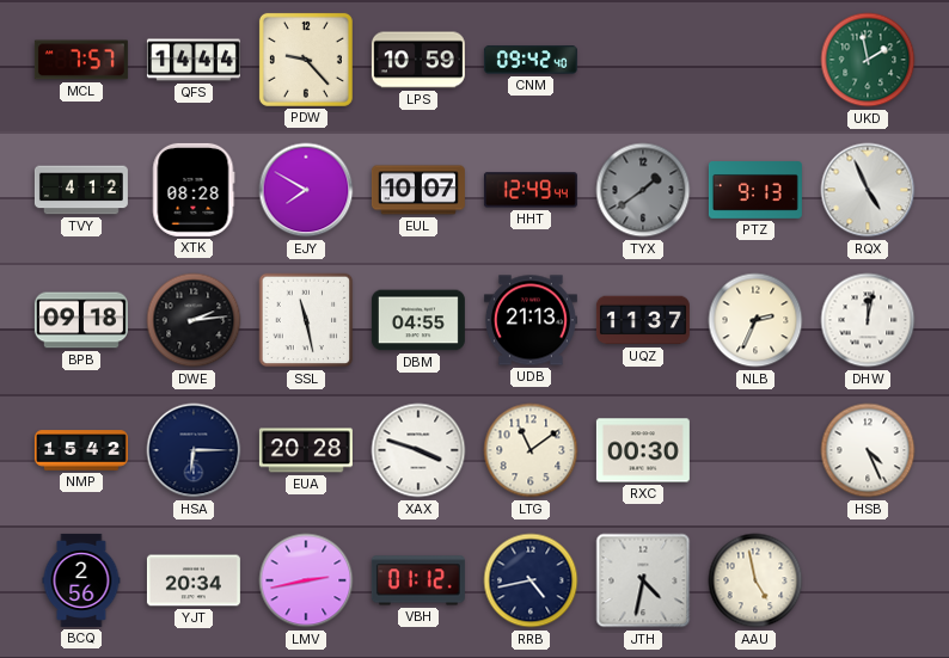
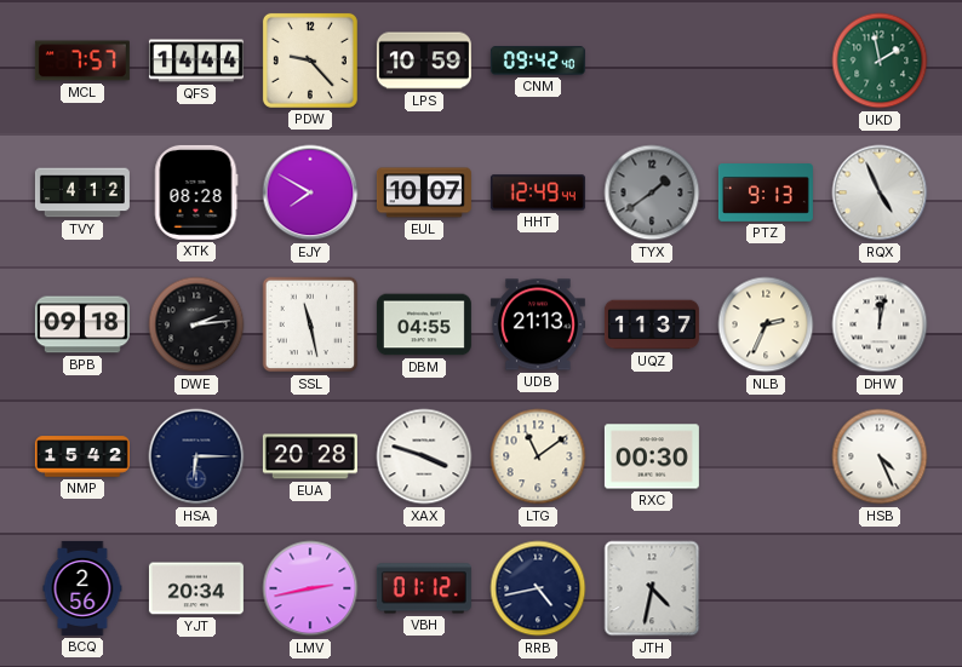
AAU: 4:58 -> none
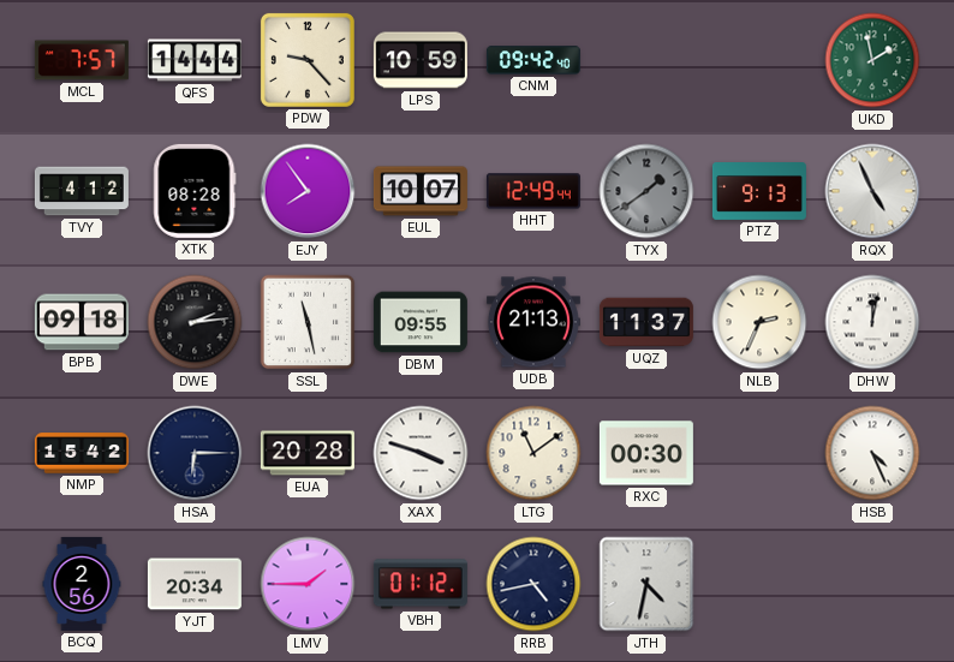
EJY: 7:50 -> 7:54
DBM: 04:55 -> 09:55
LMV: 2:43 -> 1:45
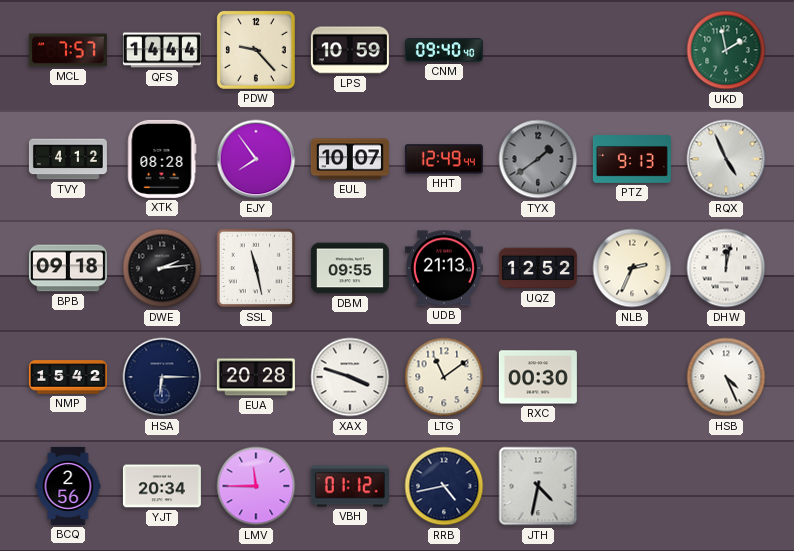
CNM: 09:42 -> 09:40
UQZ: 11:37 -> 12:52
LMV: 1:45 -> 11:45
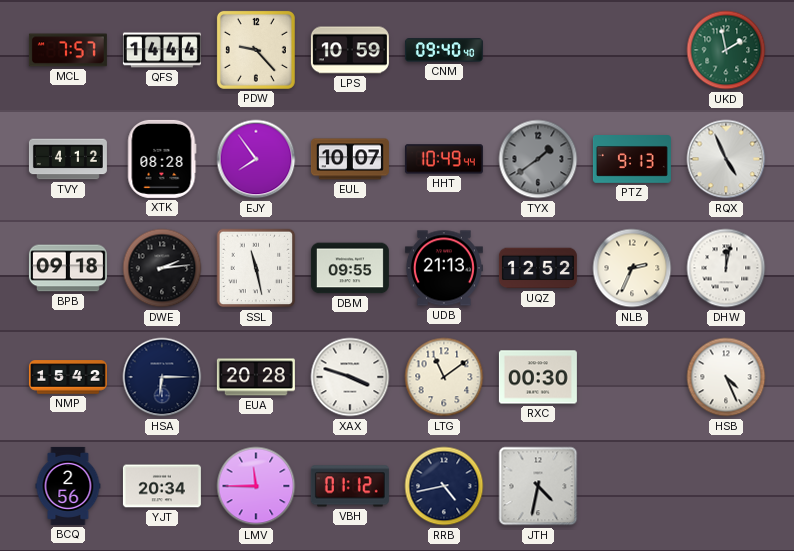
HHT: 12:49 -> 10:49
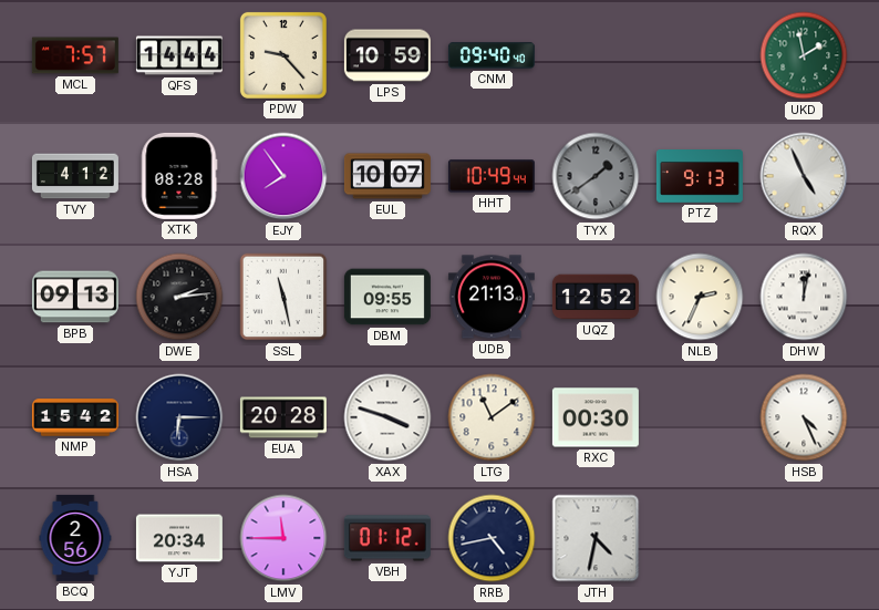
BPB: 09:18 -> 09:13
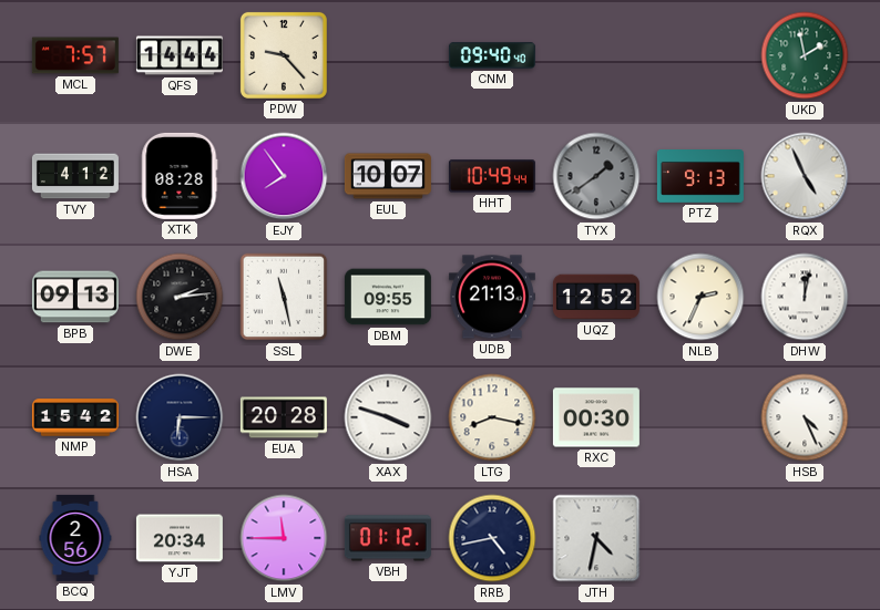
LPS: 10:59 -> none
LTG: 11:09 -> 8:17
